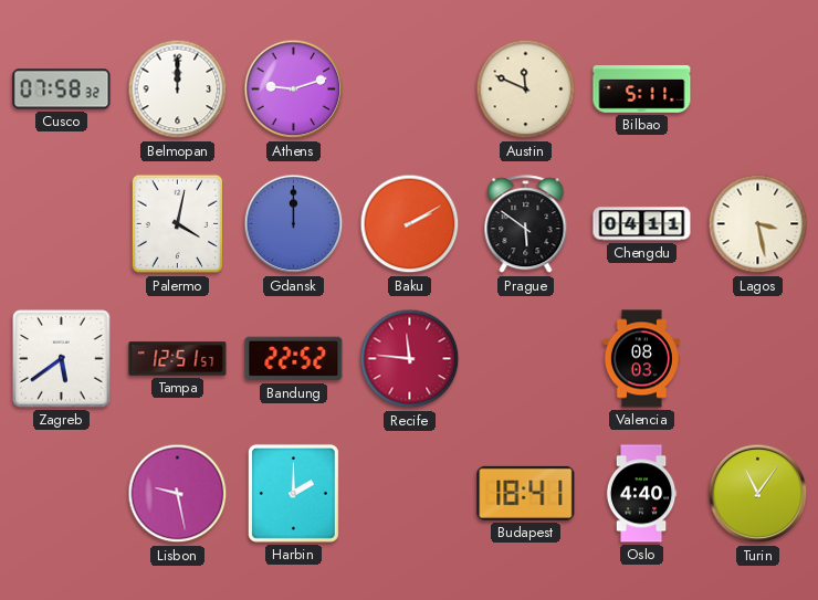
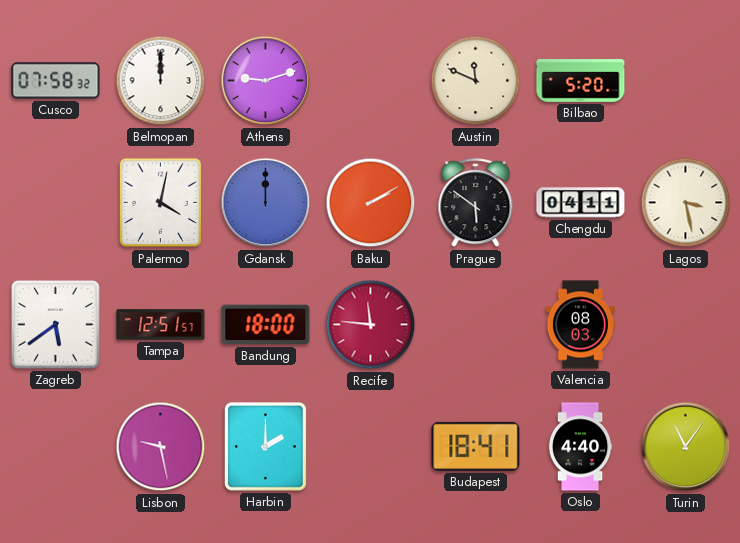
Bilbao: 5:11 -> 5:20
Bandung: 22:52 -> 18:00
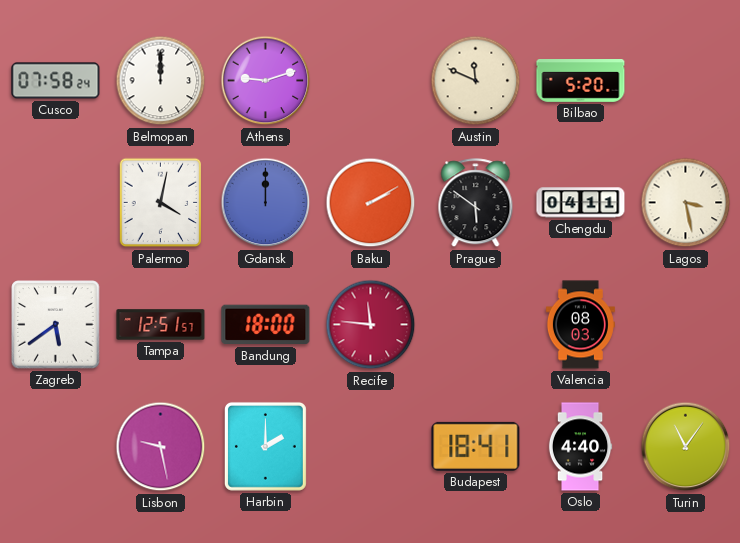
Cusco: 07:58:32 -> 07:58:24
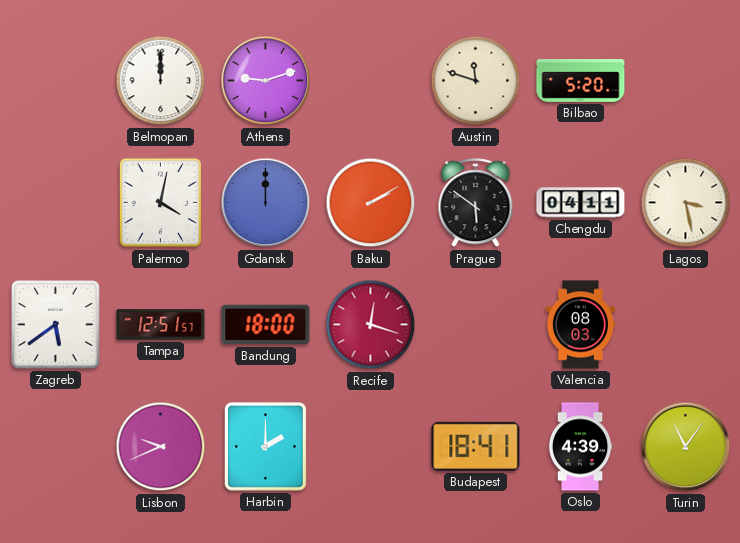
Cusco: 07:58 -> none
Austin: 11:49 -> 11:48
Recife: 11:46 -> 12:18
Lisbon: 9:28 -> 9:41
Oslo: 4:40 -> 4:39
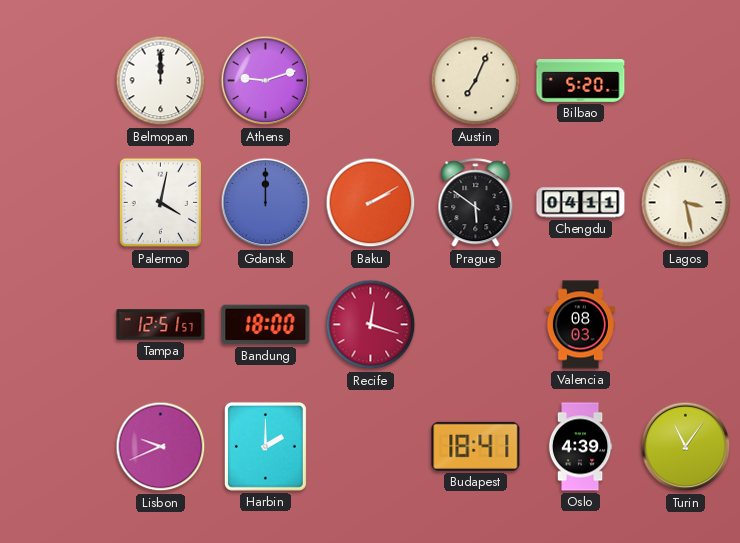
Austin: 11:48 -> 7:04
Zagreb: 5:39 -> none
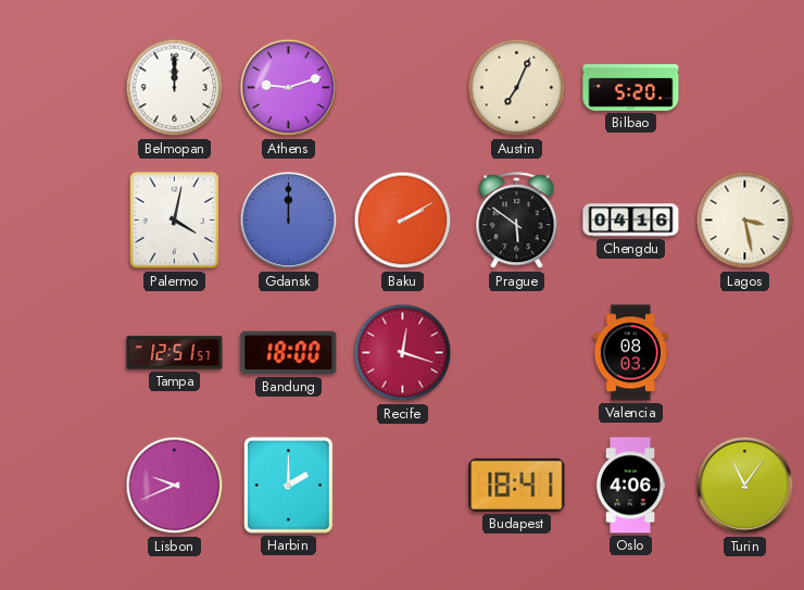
Chengdu: 04:11 -> 04:16
Oslo: 4:39 -> 4:06
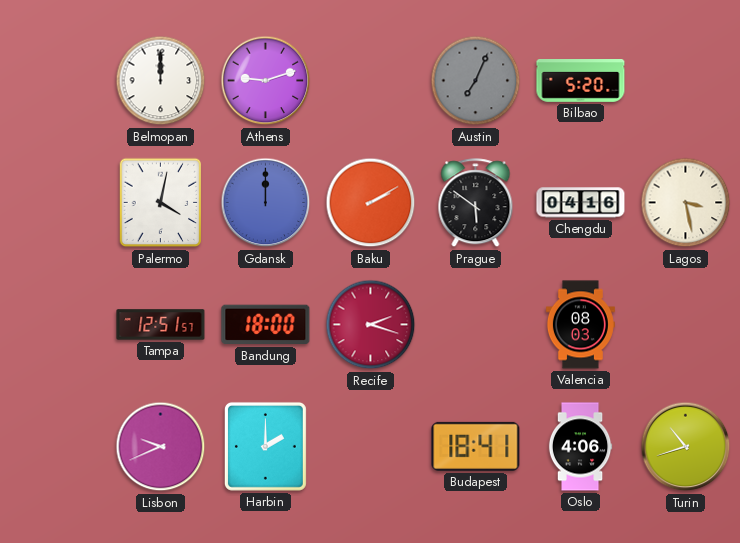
Austin dial: cream -> grey
Recife: 12:18 -> 2:18
Turin: 11:06 -> 10:42
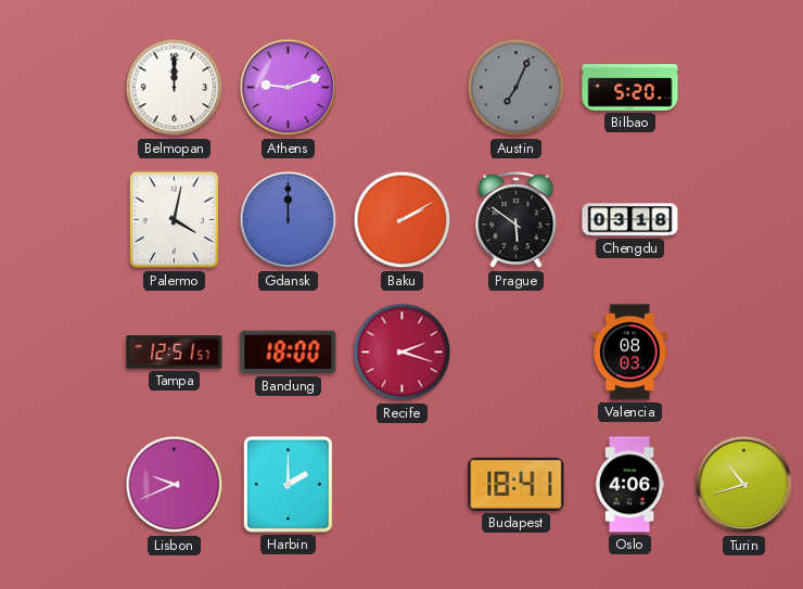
Chengdu: 04:16 -> 03:18
Lagos: 3:28 -> none
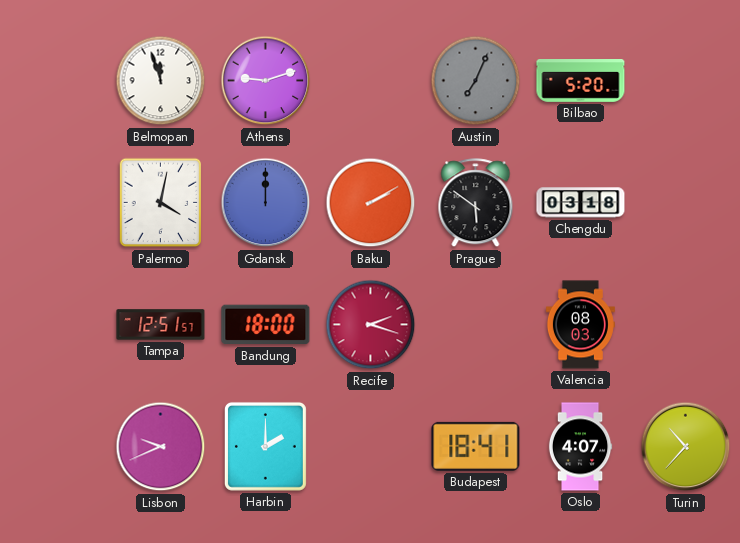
Belmopan: 12:00 -> 11:57
Oslo: 4:06 -> 4:07
Turin: 10:42 -> 10:37
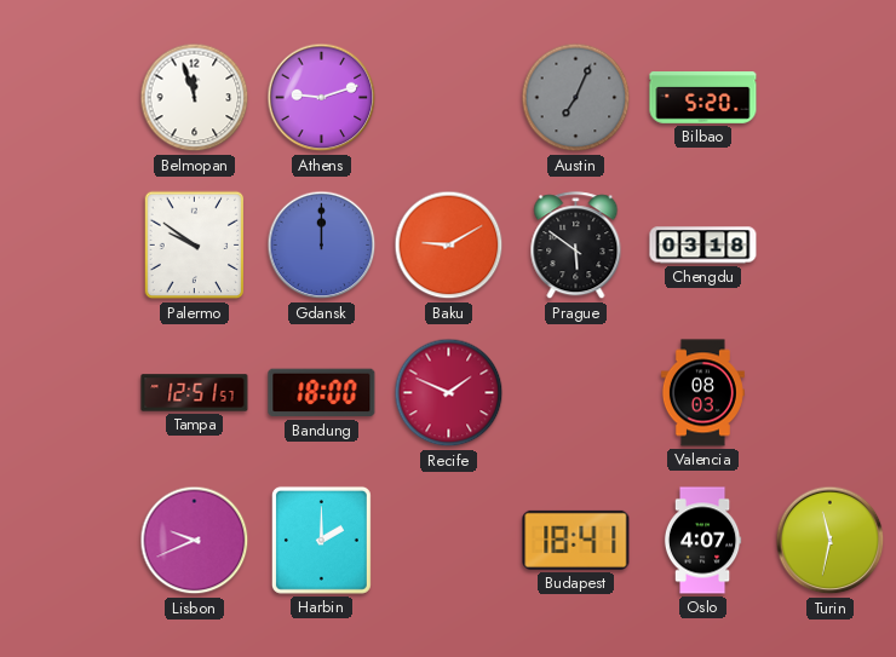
Palermo: 4:02 -> 9:51
Baku: 2:10 -> 9:10
Recife: 2:18 -> 1:49
Turin: 10:37 -> 11:32
